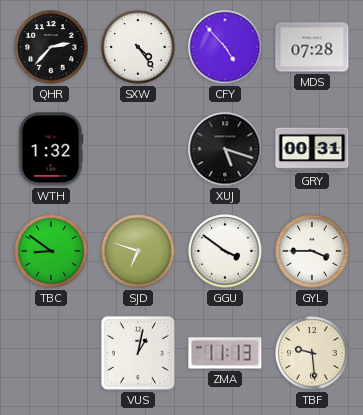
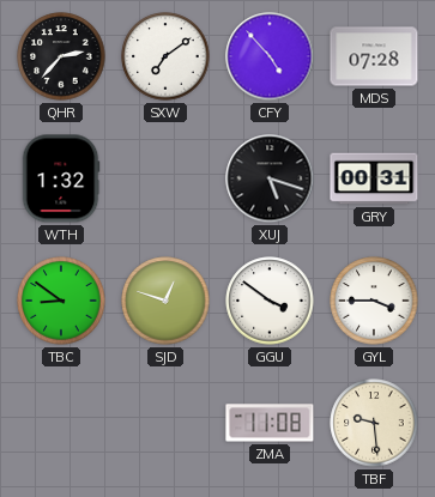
SXW: 4:24 -> 7:09
SJD: 6:48 -> 12:48
VUS: 1:02 -> none
ZMA: 11:13 -> 11:08
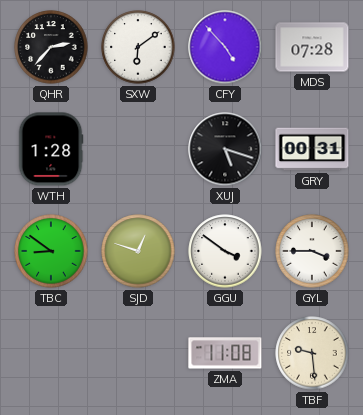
SXW: 7:09 -> 6:09
WTH: 1:32 -> 1:28
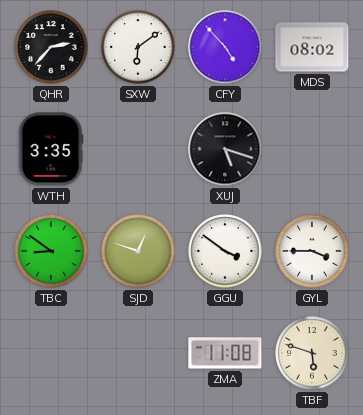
MDS: 07:28 -> 08:02
WTH: 1:28 -> 3:35
GRY: 00:31 -> none
TBF: 9:29 -> 5:48
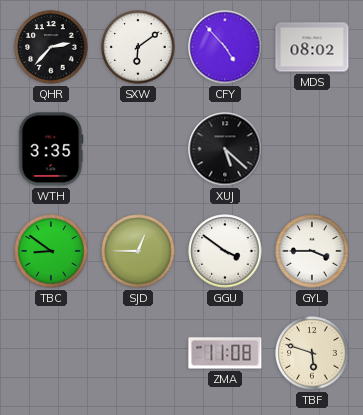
XUJ: 5:18 -> 5:22
SJD: 12:48 -> 12:45
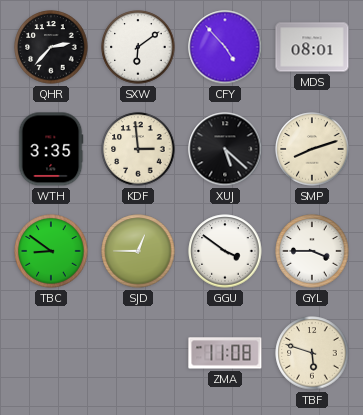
MDS: 08:02 -> 08:01
KDF: none -> 2:59
SMP: none -> 8:12
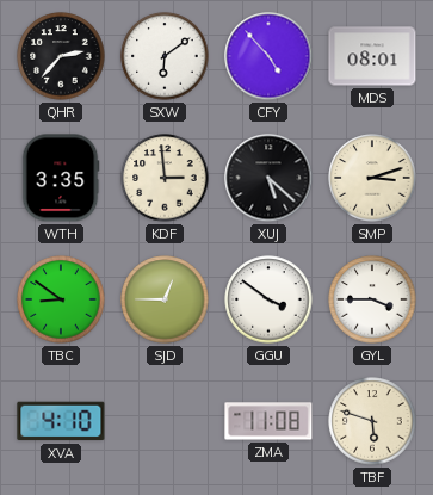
SMP: 8:12 -> 3:12
XVA: none -> 4:10
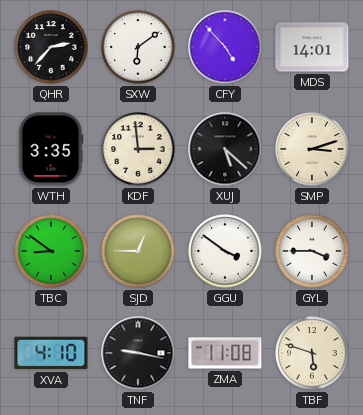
MDS: 08:01 -> 14:01
TNF: none -> 9:17
